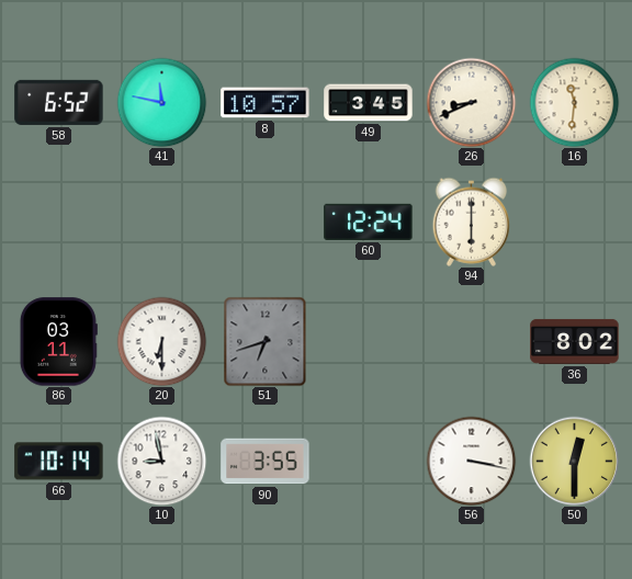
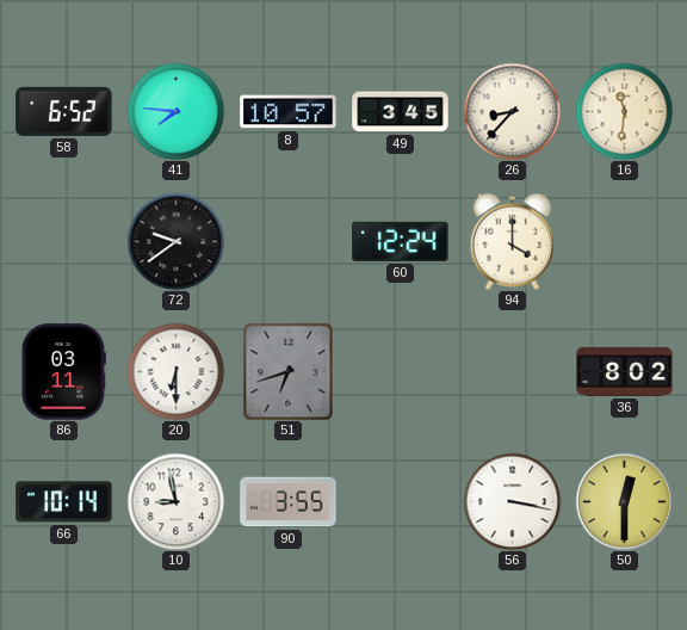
41: 11:47 -> 7:46
26: 8:41 -> 8:37
72: none -> 9:39
94: 6:00 -> 4:00
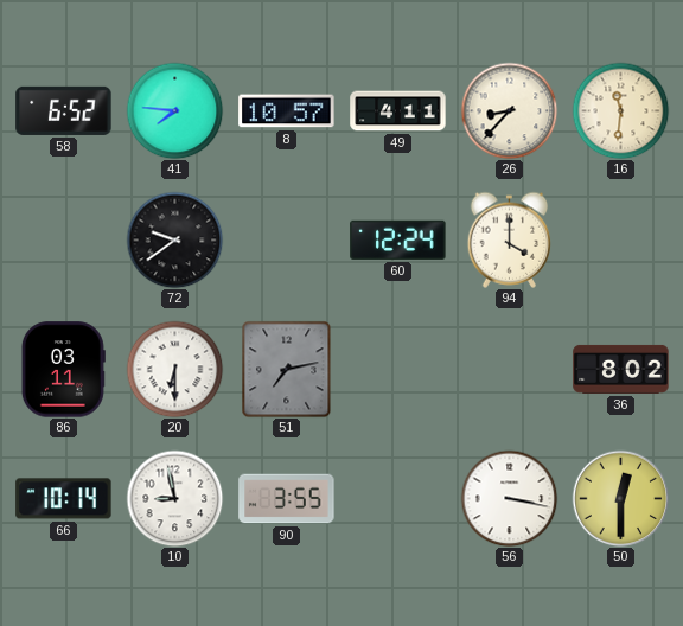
49: 3:45 -> 4:11
51: 6:42 -> 7:13
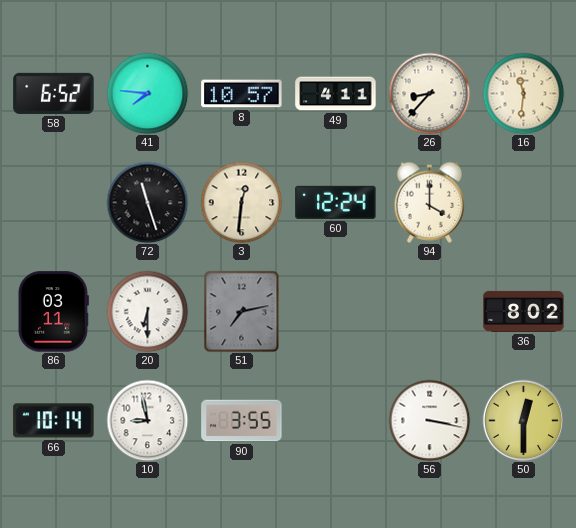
72: 9:39 -> 11:27
3: none -> 12:31
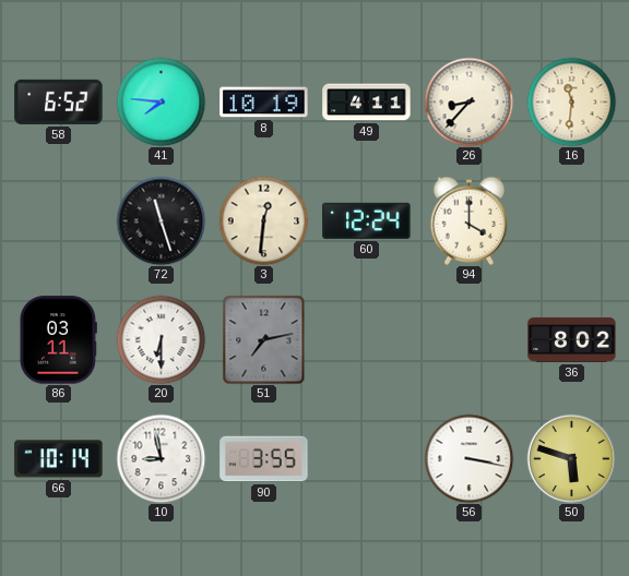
8: 10:57 -> 10:19
50: 12:30 -> 5:48
